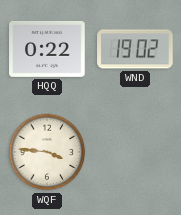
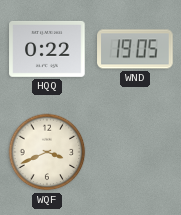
WND: 19:02 -> 19:05
WQF: 3:46 -> 3:41
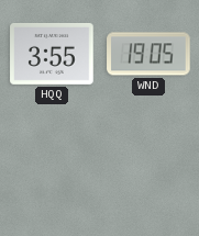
HQQ: 0:22 -> 3:55
WQF: 3:41 -> none
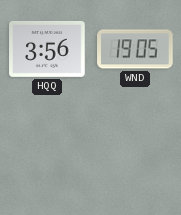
HQQ: 3:55 -> 3:56
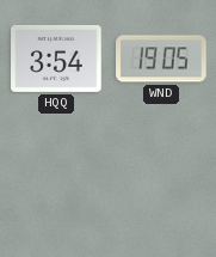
HQQ: 3:56 -> 3:54
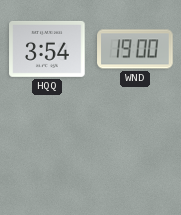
WND: 19:05 -> 19:00
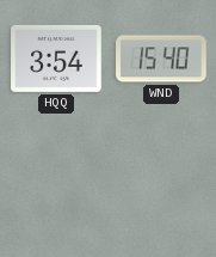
WND: 19:00 -> 15:40
